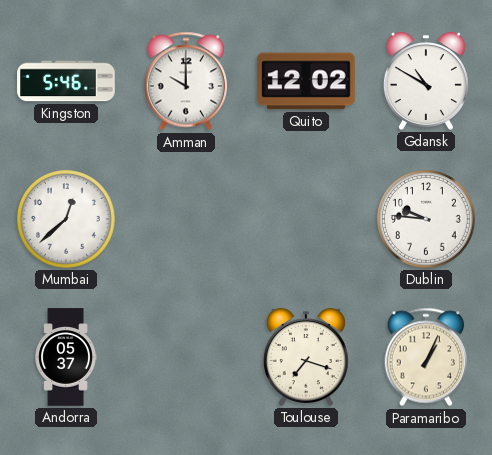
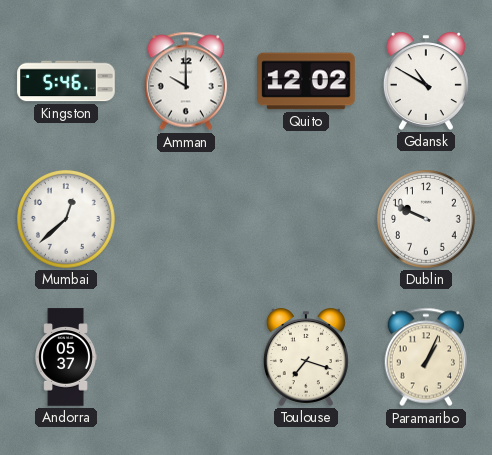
Dublin: 9:46 -> 9:49
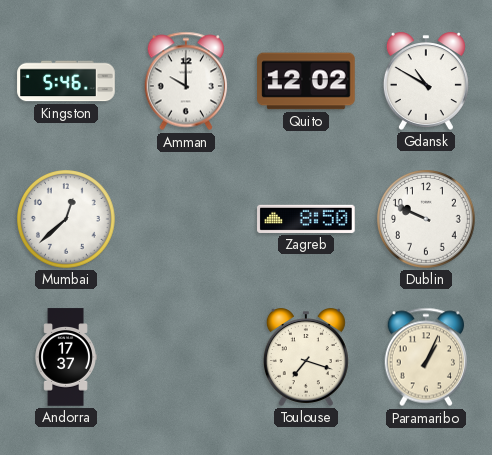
Zagreb: none -> 8:50
Andorra: 05:37 -> 17:37
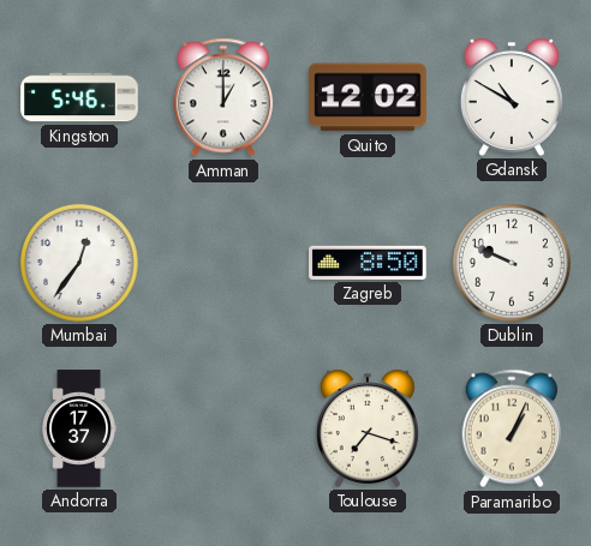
Amman: 10:00 -> 1:00
Mumbai: 12:38 -> 12:36
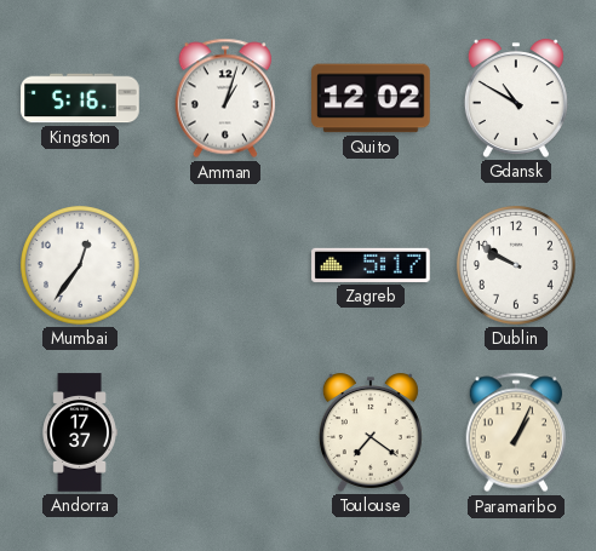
Kingston: 5:46 -> 5:16
Amman: 1:00 -> 1:03
Zagreb: 8:50 -> 5:17
Dublin: 9:49 -> 9:50
Toulouse: 7:18 -> 7:21
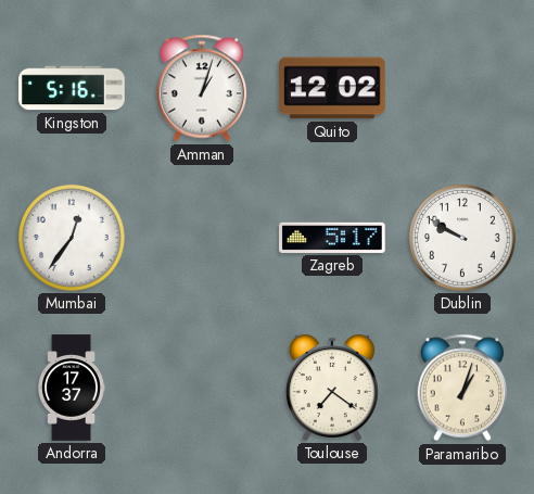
Gdansk: 10:50 -> none
Paramaribo: 1:04 -> 1:03
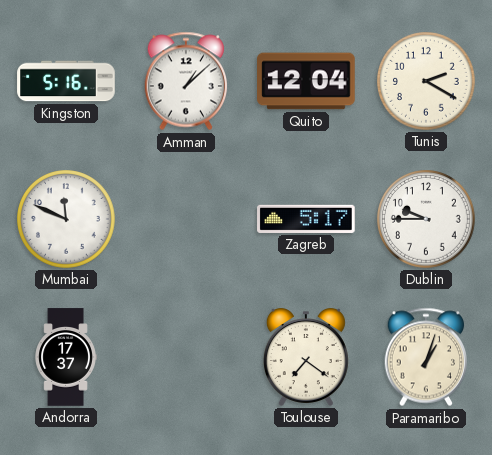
Amman: 1:03 -> 1:08
Quito: 12:02 -> 12:04
Tunis: none -> 2:20
Mumbai: 12:36 -> 11:49
Dublin: 9:50 -> 9:45
